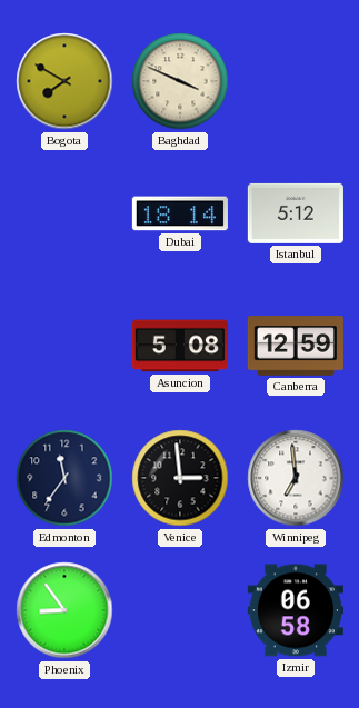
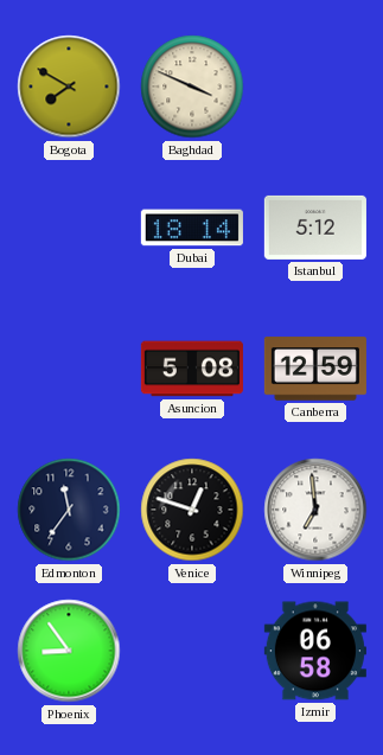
Venice: 2:59 -> 12:48
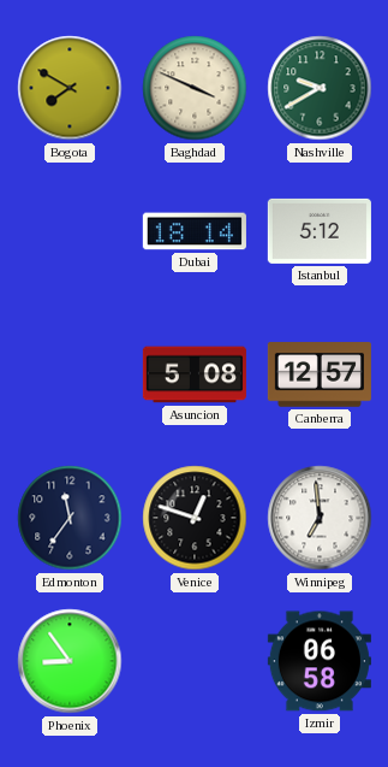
Nashville: none -> 9:40
Canberra: 12:59 -> 12:57
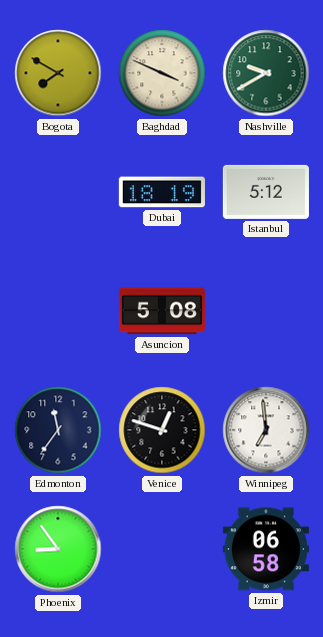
Dubai: 18:14 -> 18:19
Canberra: 12:57 -> none
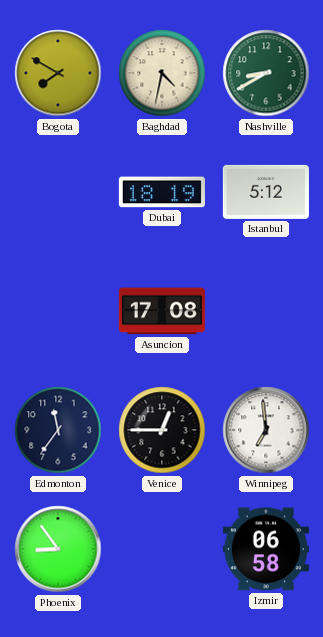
Baghdad: 3:49 -> 4:32
Nashville: 9:40 -> 8:40
Asuncion: 5:08 -> 17:08
Venice: 12:48 -> 12:45
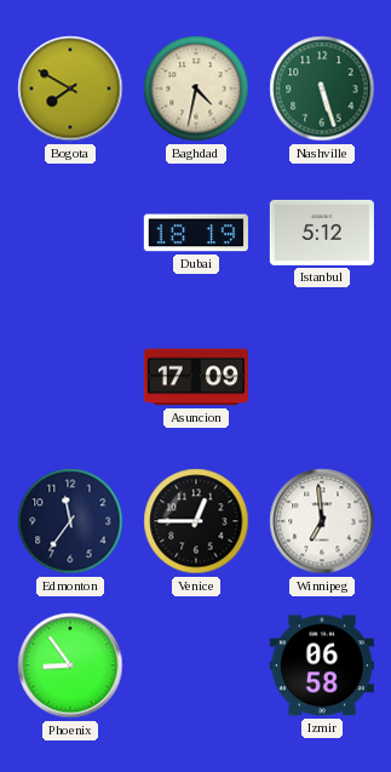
Nashville: 8:40 -> 5:27
Asuncion: 17:08 -> 17:09
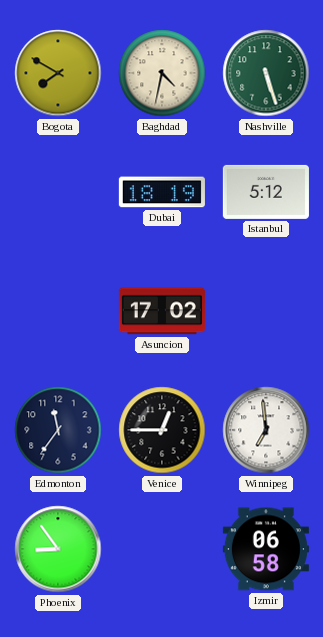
Asuncion: 17:09 -> 17:02
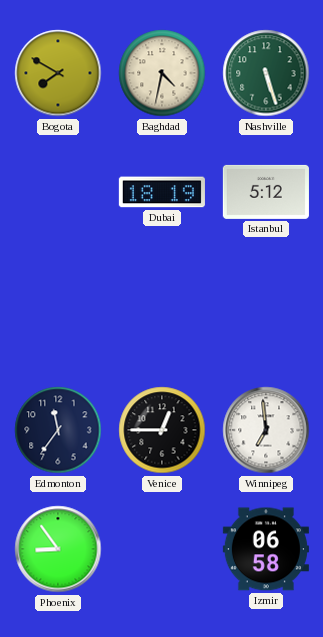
Asuncion: 17:02 -> none
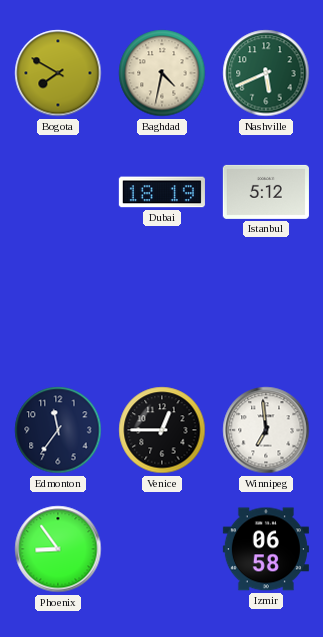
Nashville: 5:27 -> 5:41
